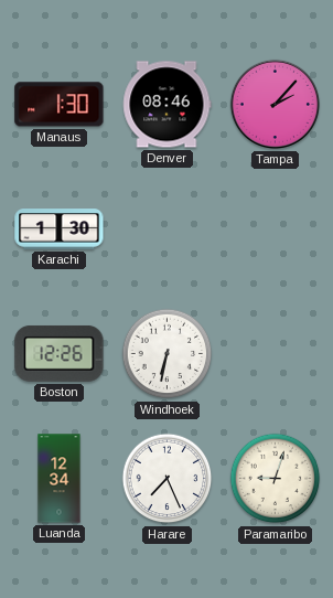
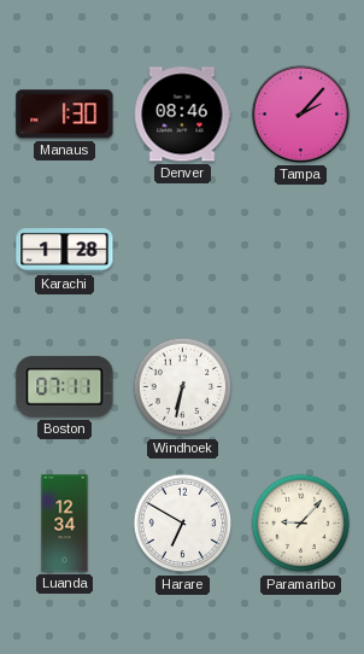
Karachi: 1:30 -> 1:28
Boston: 12:26 -> 07:11
Harare: 7:26 -> 6:50
Paramaribo: 9:03 -> 9:07
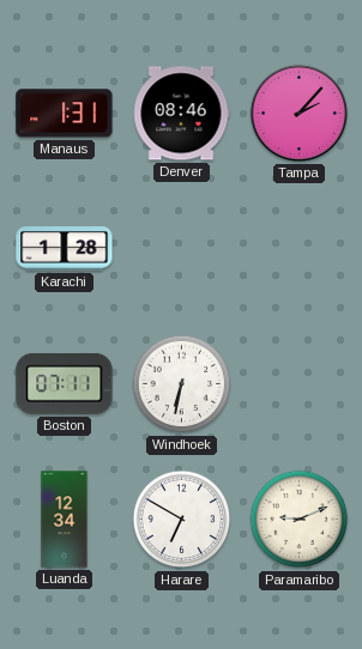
Manaus: 1:30 -> 1:31
Paramaribo: 9:07 -> 9:11
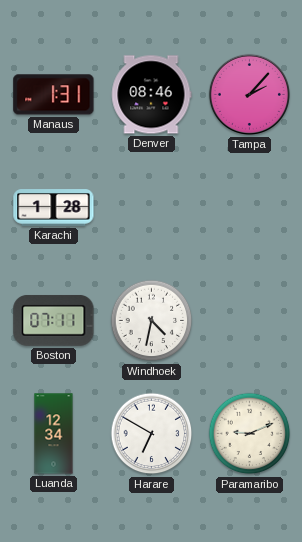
Windhoek: 6:32 -> 4:32
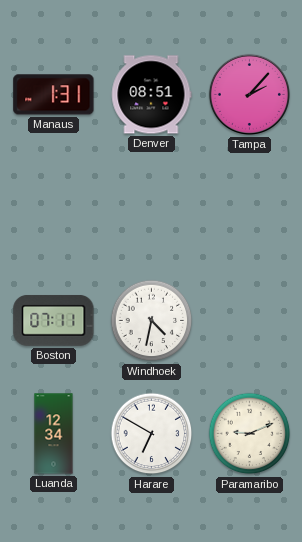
Denver: 08:46 -> 08:51
Karachi: 1:28 -> none
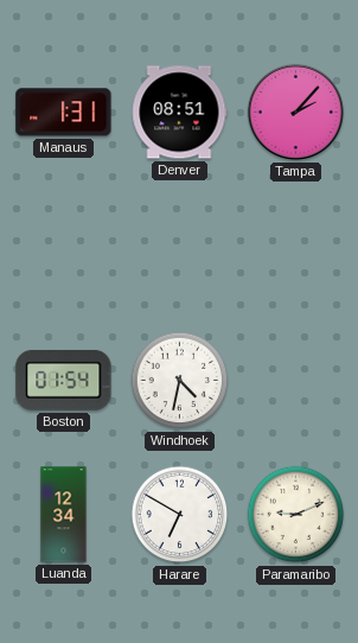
Boston: 07:11 -> 01:54
